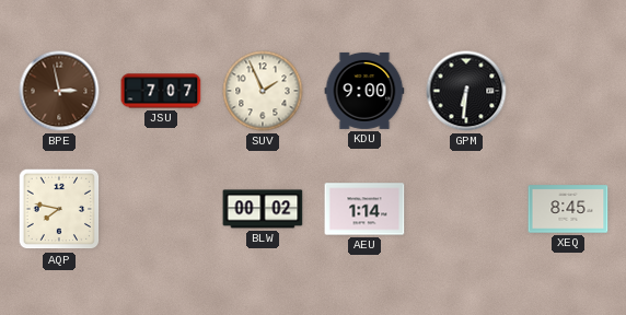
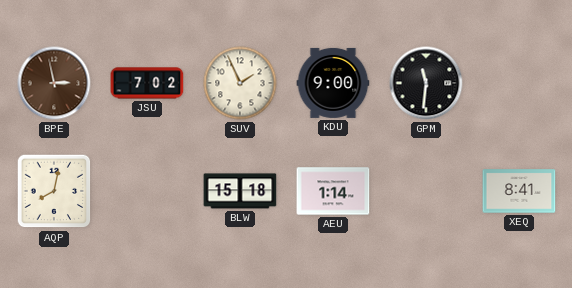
JSU: 7:07 -> 7:02
GPM: 6:31 -> 11:31
AQP: 7:47 -> 8:02
BLW: 00:02 -> 15:18
XEQ: 8:45 -> 8:41
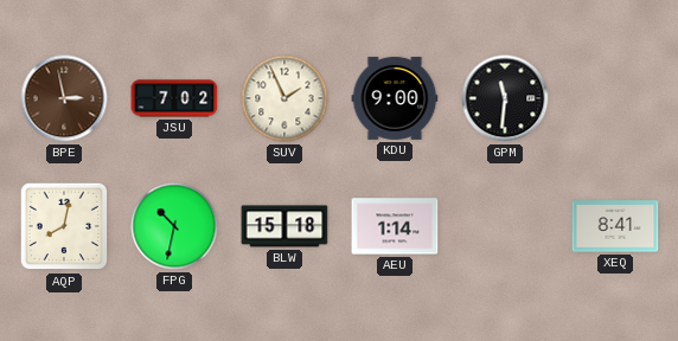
FPG: none -> 10:32
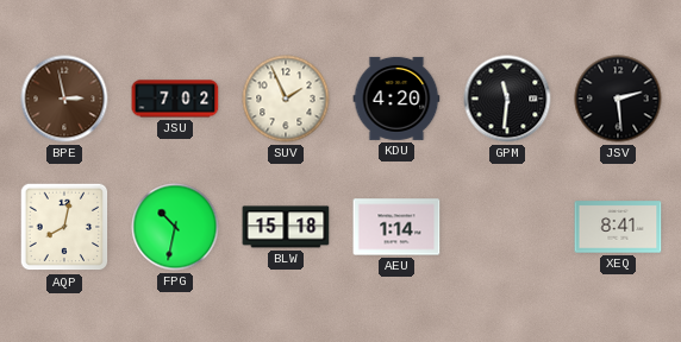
KDU: 9:00 -> 4:20
JSV: none -> 2:29
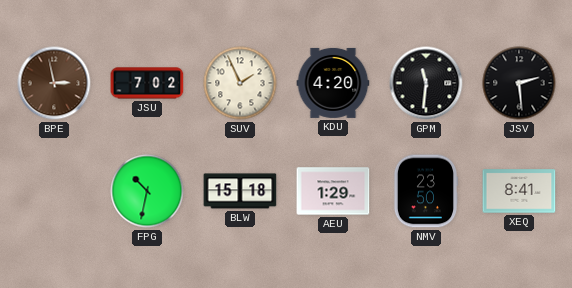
AQP: 8:02 -> none
AEU: 1:14 -> 1:29
NMV: none -> 23:50
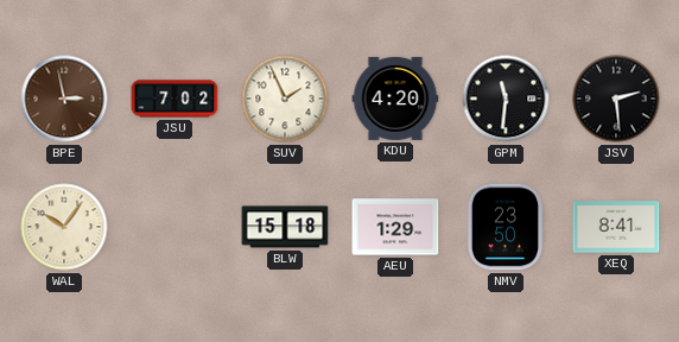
WAL: none -> 10:06
FPG: 10:32 -> none
